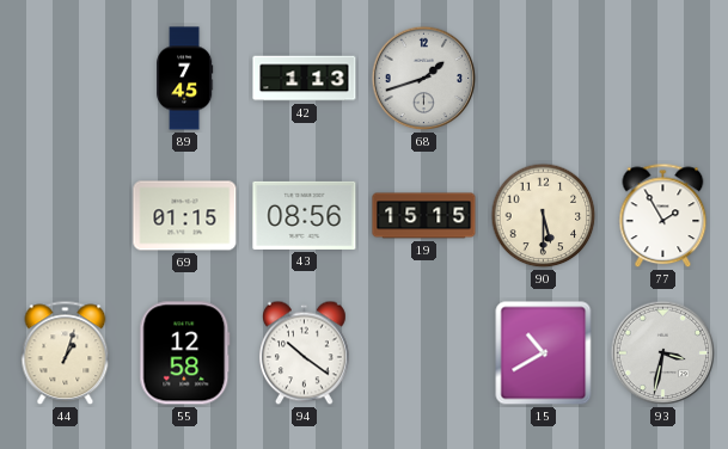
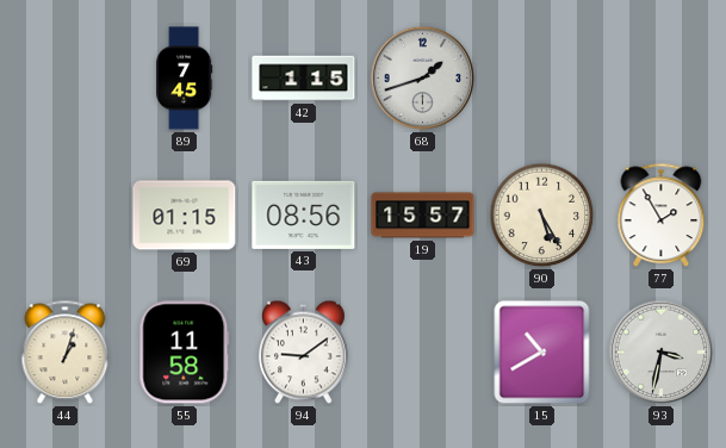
42: 1:13 -> 1:15
19: 15:15 -> 15:57
90: 5:30 -> 5:25
55: 12:58 -> 11:58
94: 10:21 -> 9:09
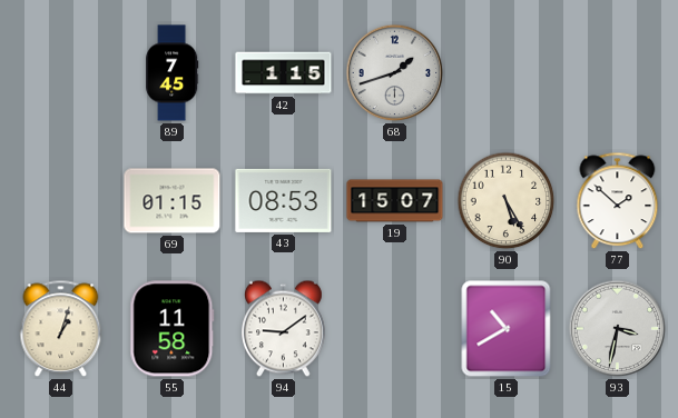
43: 08:56 -> 08:53
19: 15:57 -> 15:07
77: 1:55 -> 1:52
